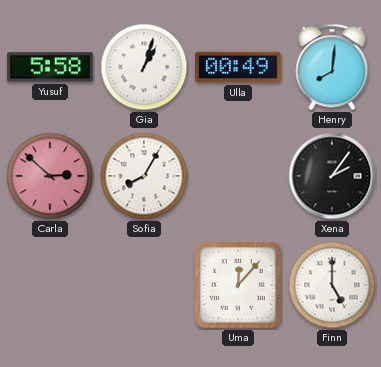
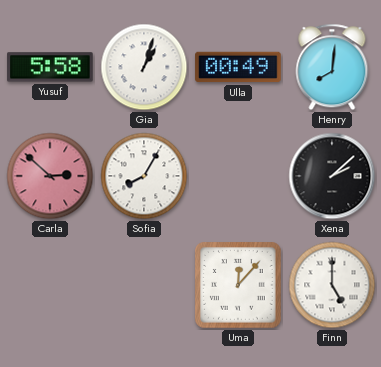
Xena: 2:06 -> 2:08
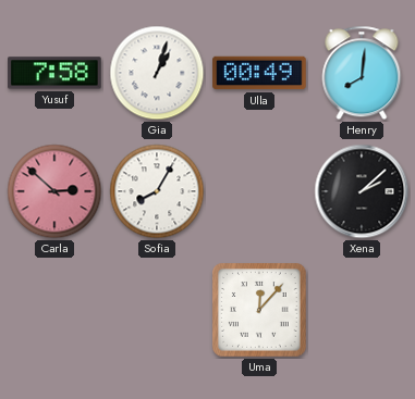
Yusuf: 5:58 -> 7:58
Finn: 5:00 -> none
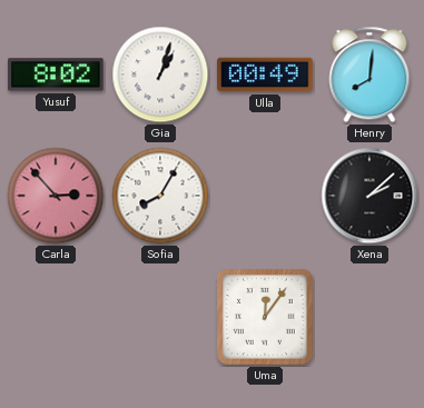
Yusuf: 7:58 -> 8:02
Carla: 2:52 -> 2:53
Uma: 12:07 -> 12:06
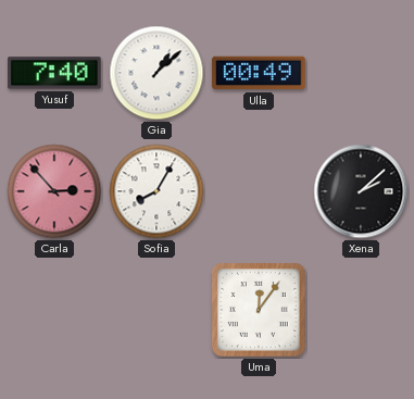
Yusuf: 8:02 -> 7:40
Gia: 1:03 -> 1:08
Henry: 8:01 -> none
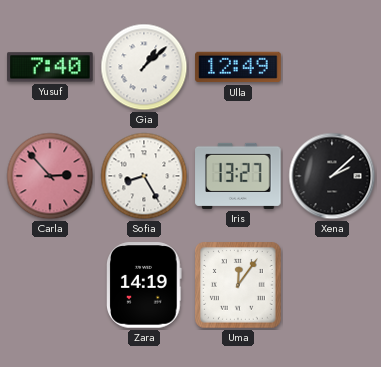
Ulla: 00:49 -> 12:49
Sofia: 8:05 -> 8:25
Iris: none -> 13:27
Zara: none -> 14:19
